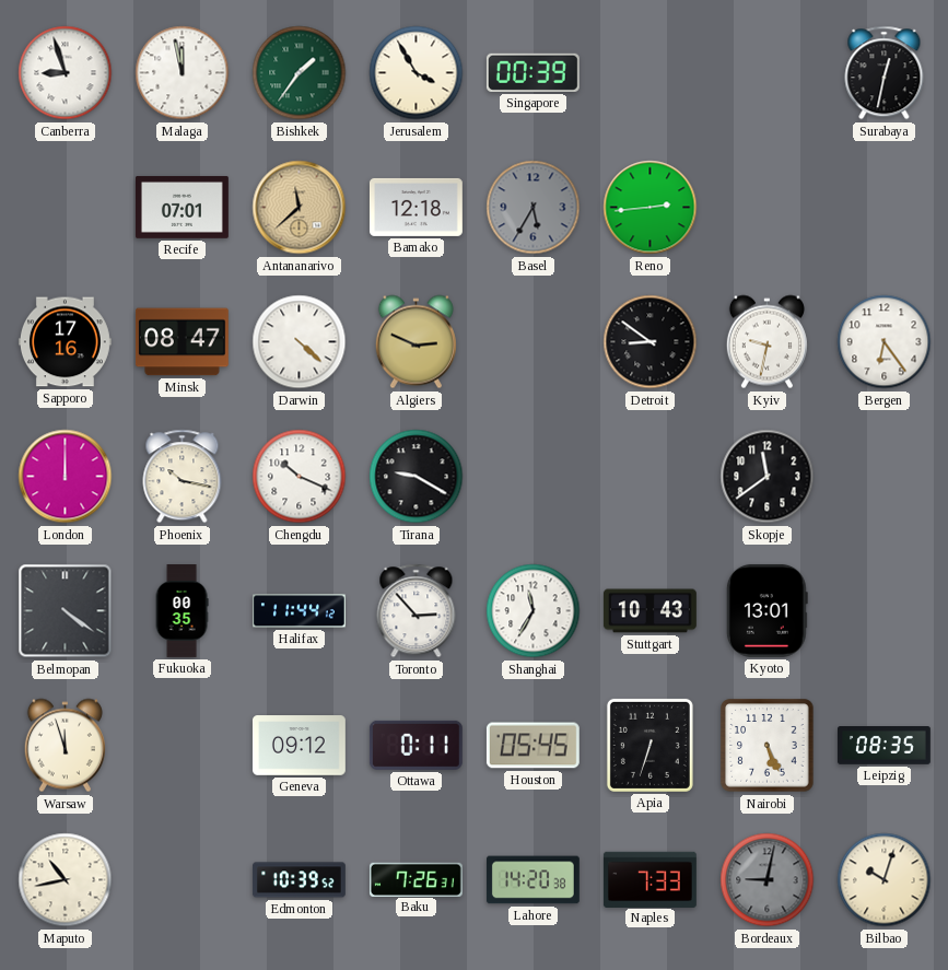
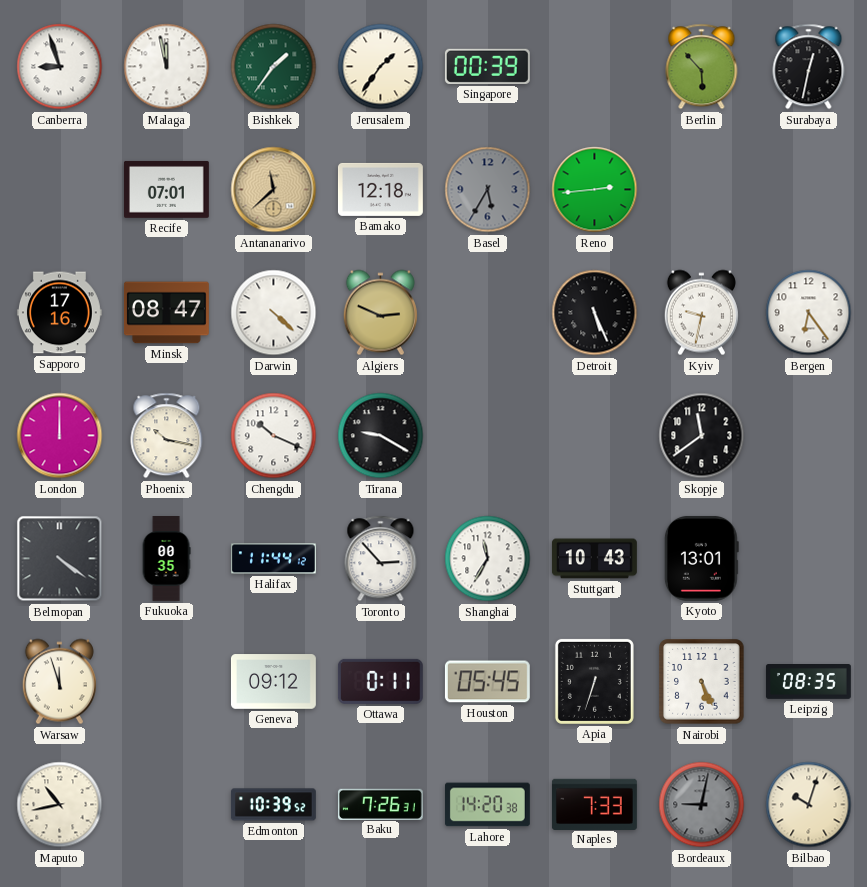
Jerusalem: 3:55 -> 1:36
Berlin: none -> 5:53
Detroit: 8:51 -> 5:26
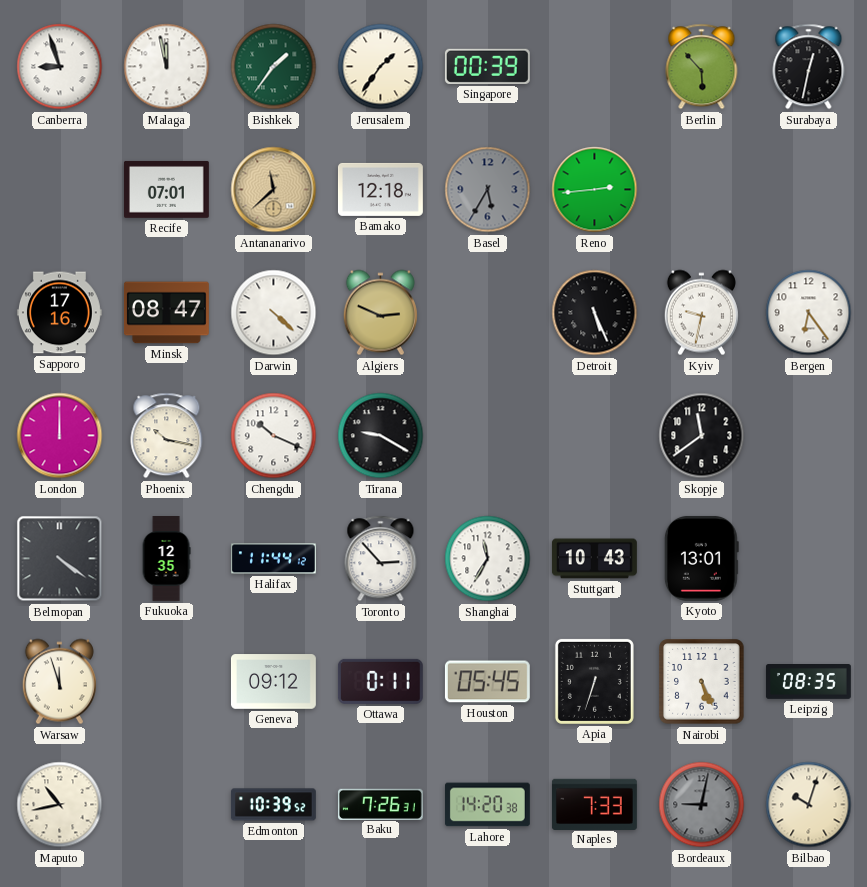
Fukuoka: 00:35 -> 12:35
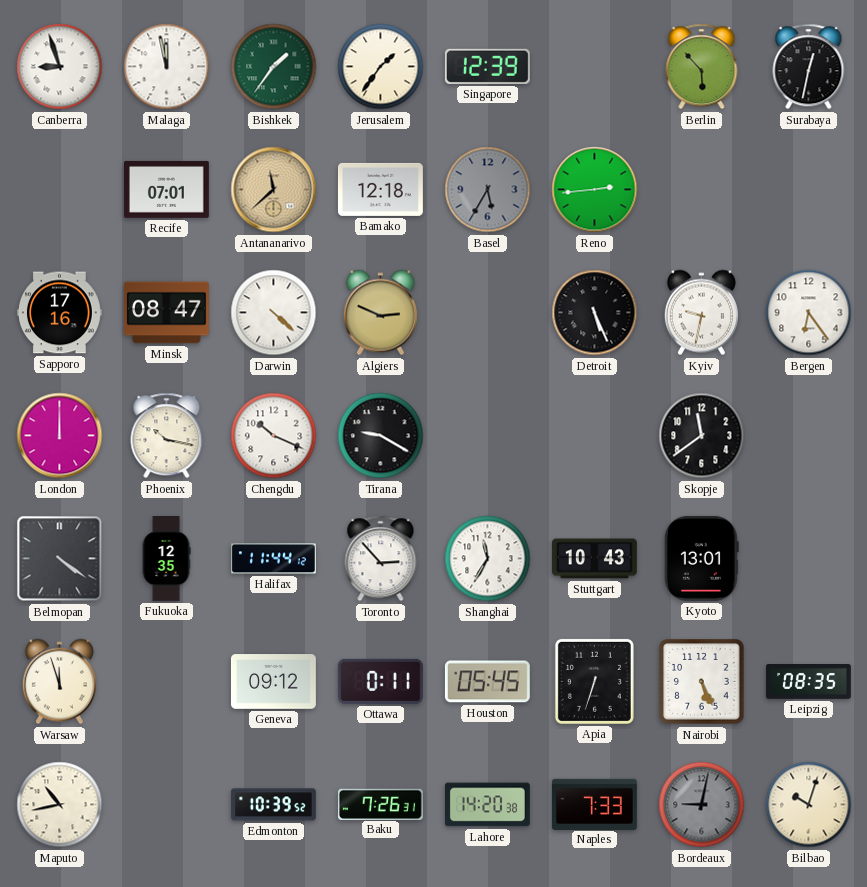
Singapore: 00:39 -> 12:39
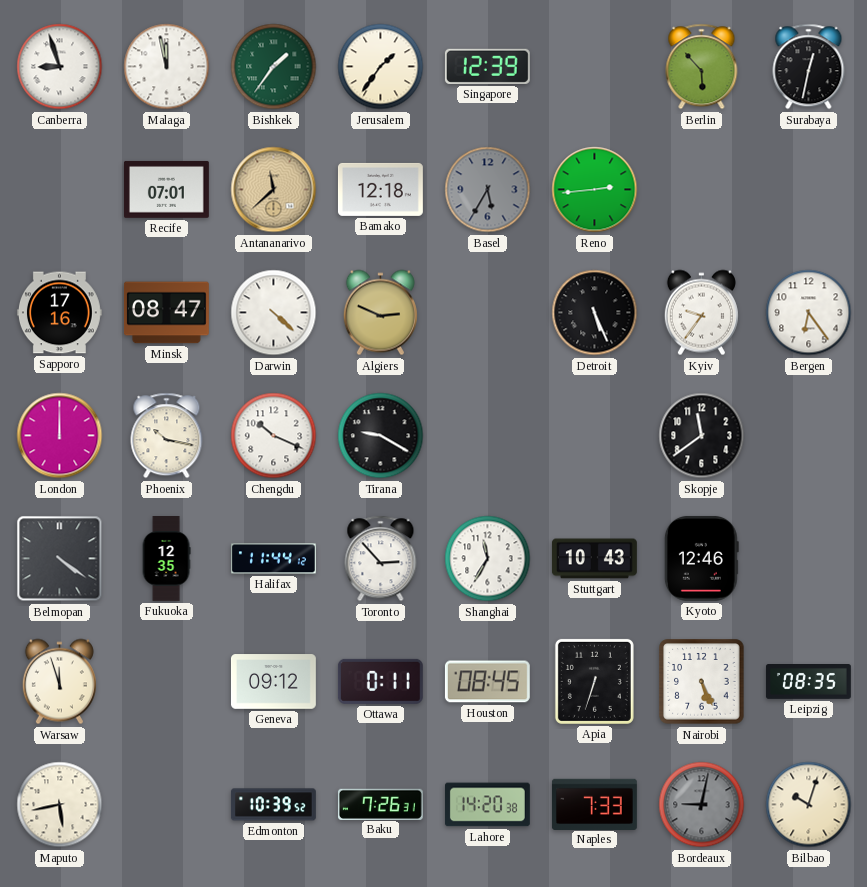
Kyiv: 9:32 -> 9:36
Kyoto: 13:01 -> 12:46
Houston: 05:45 -> 08:45
Maputo: 10:43 -> 5:43
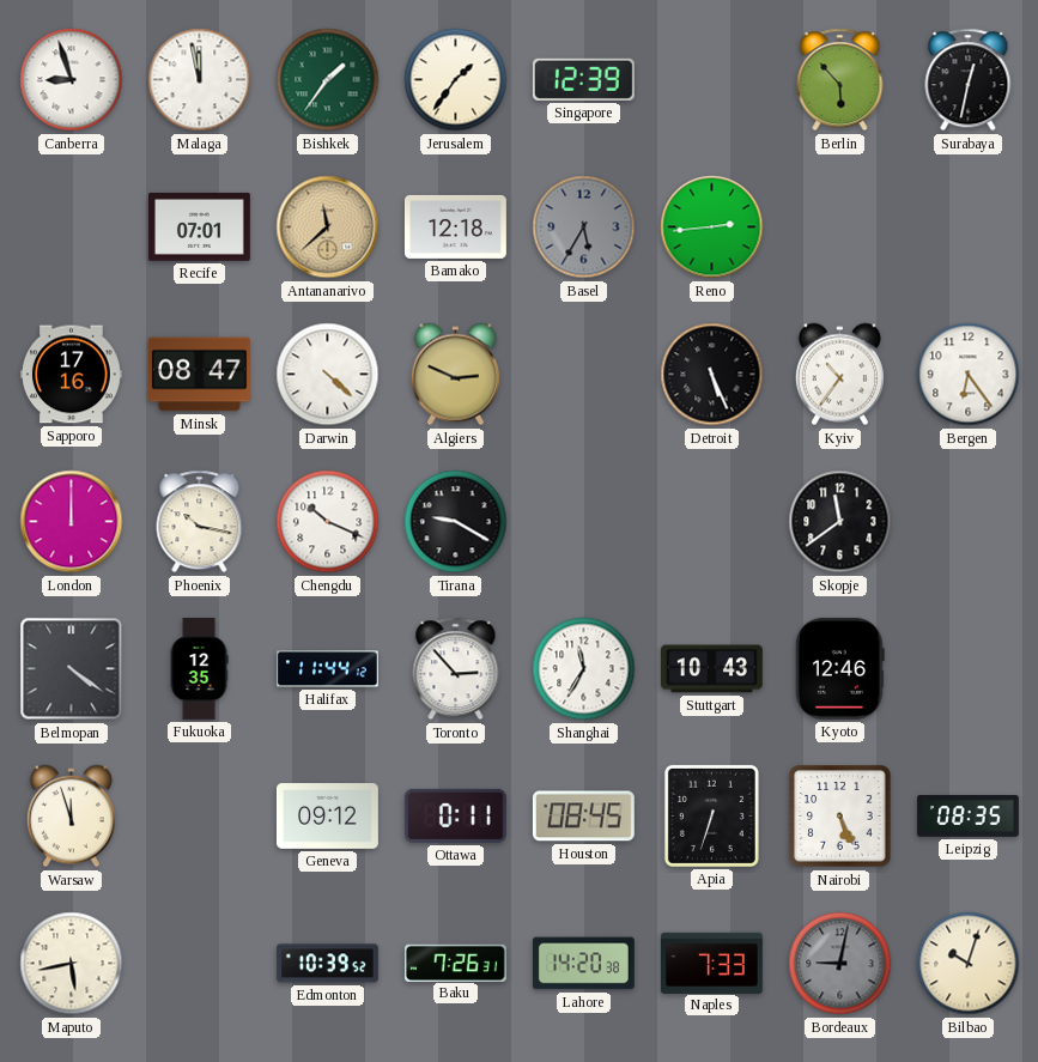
Kyiv: 9:36 -> 10:36
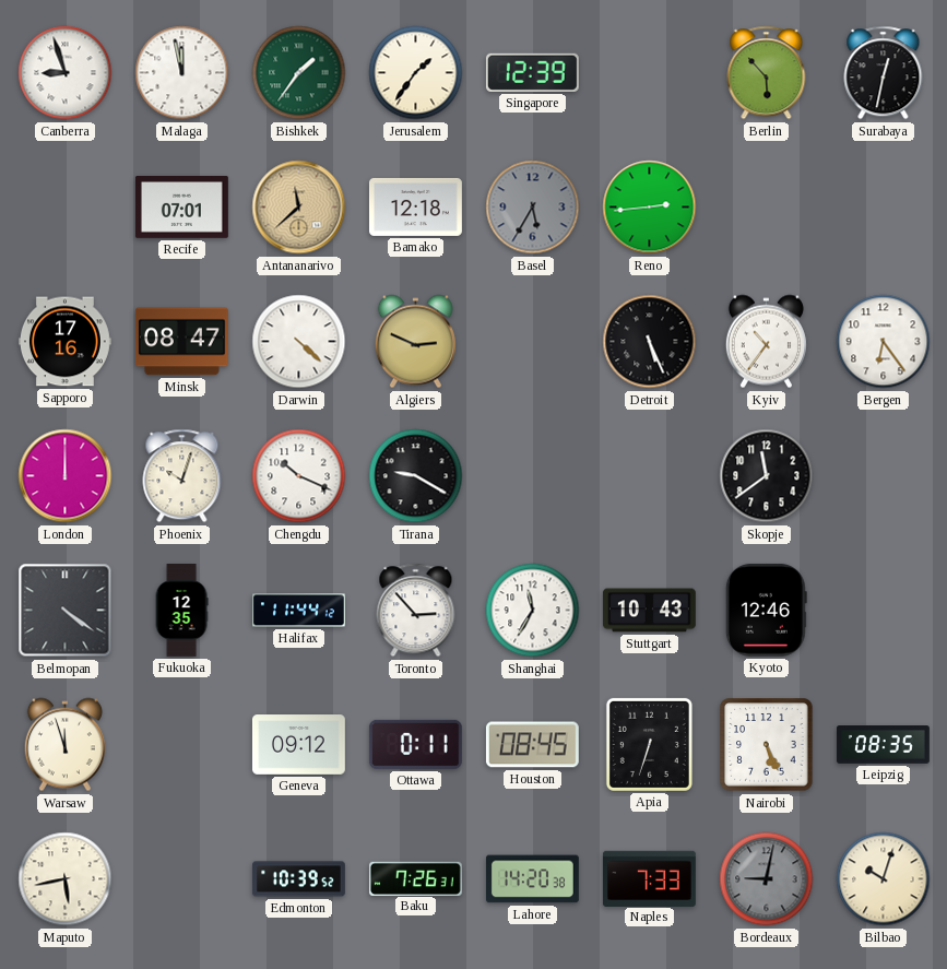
Phoenix: 10:17 -> 10:03
